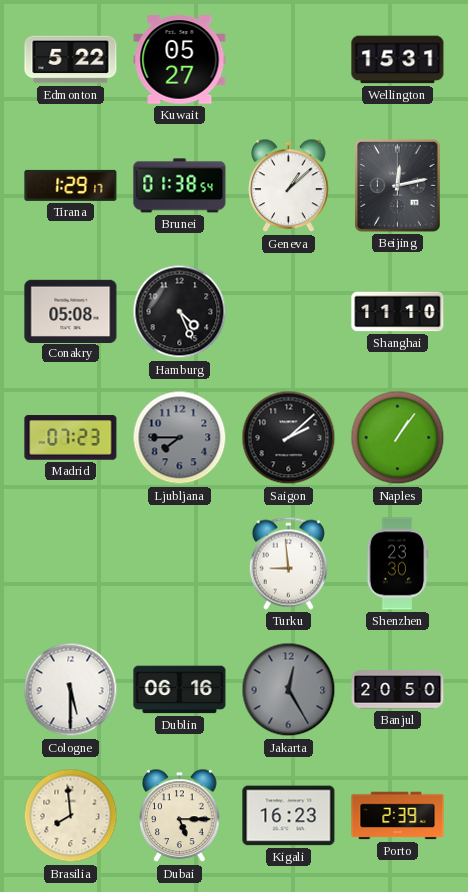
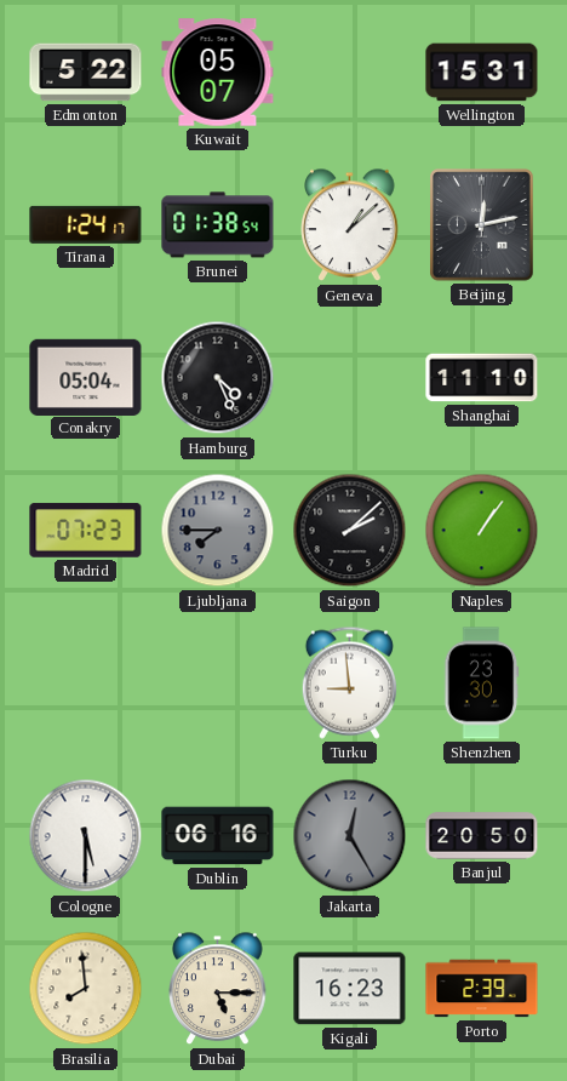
Kuwait: 05:27 -> 05:07
Tirana: 1:29 -> 1:24
Conakry: 05:08 -> 05:04
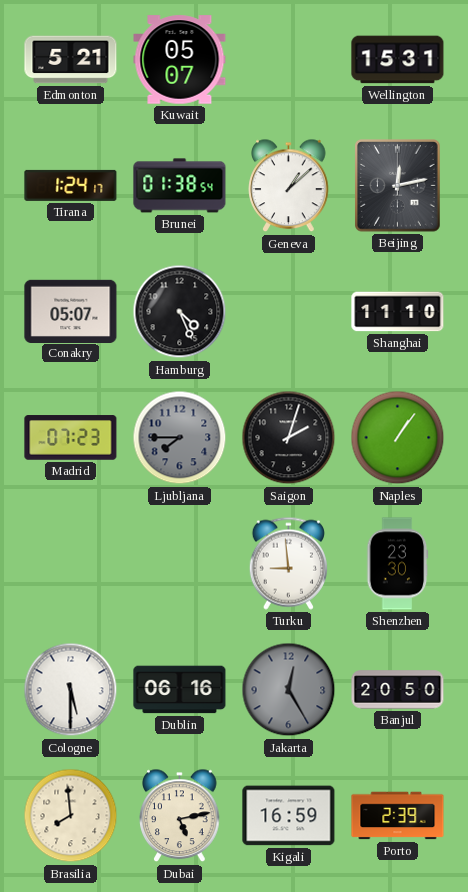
Edmonton: 5:22 -> 5:21
Conakry: 05:04 -> 05:07
Saigon: 2:08 -> 2:03
Dubai: 5:15 -> 5:13
Kigali: 16:23 -> 16:59
